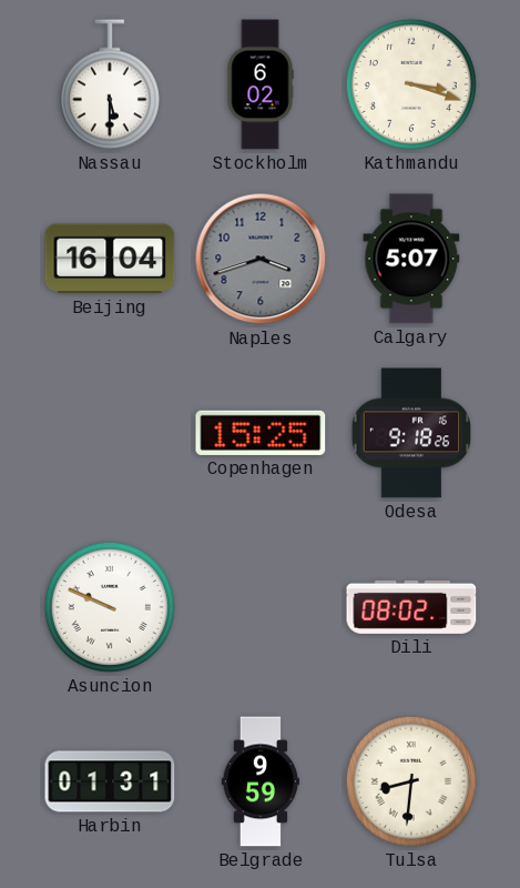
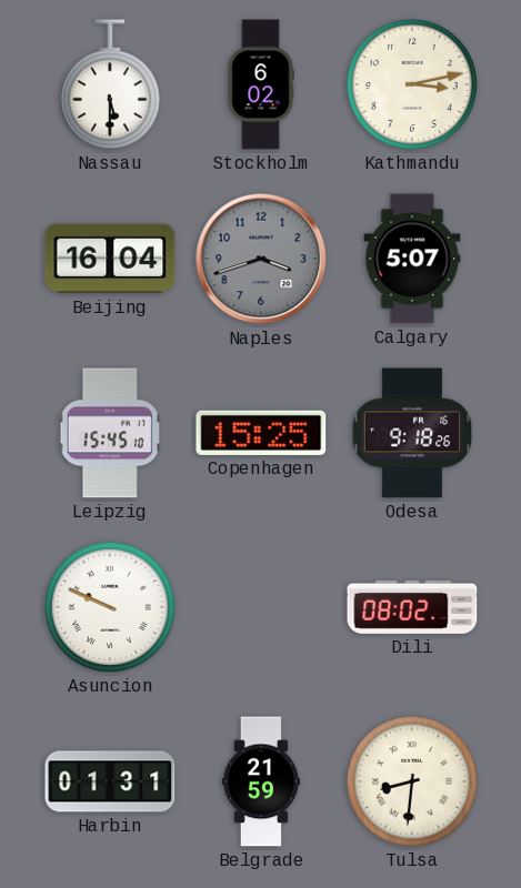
Kathmandu: 3:18 -> 3:13
Leipzig: none -> 15:45
Belgrade: 9:59 -> 21:59
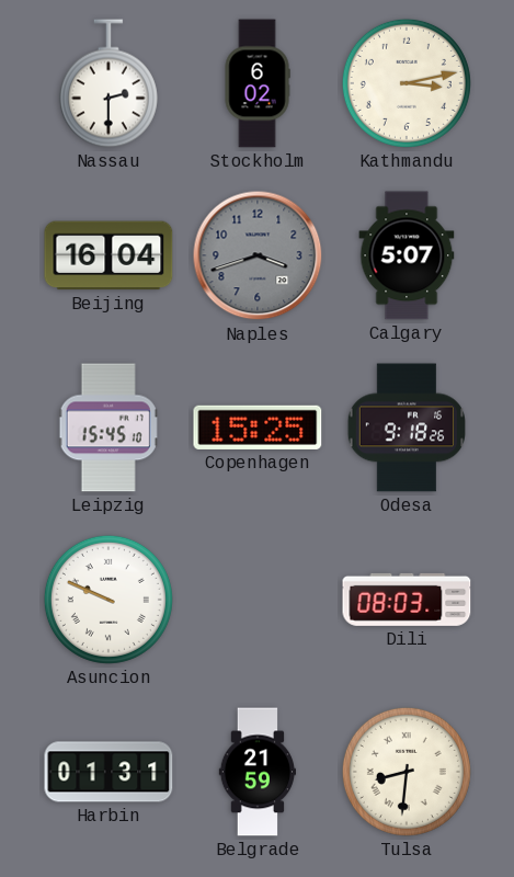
Nassau: 5:30 -> 2:30
Dili: 08:02 -> 08:03
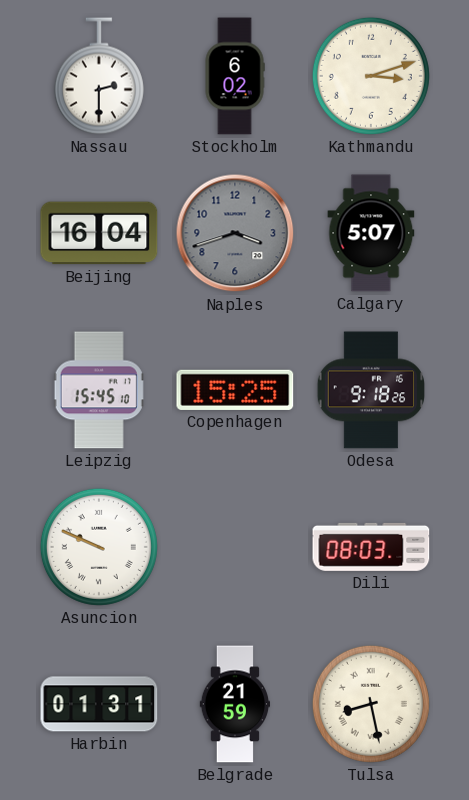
Kathmandu: 3:13 -> 3:12
Tulsa: 8:31 -> 8:28
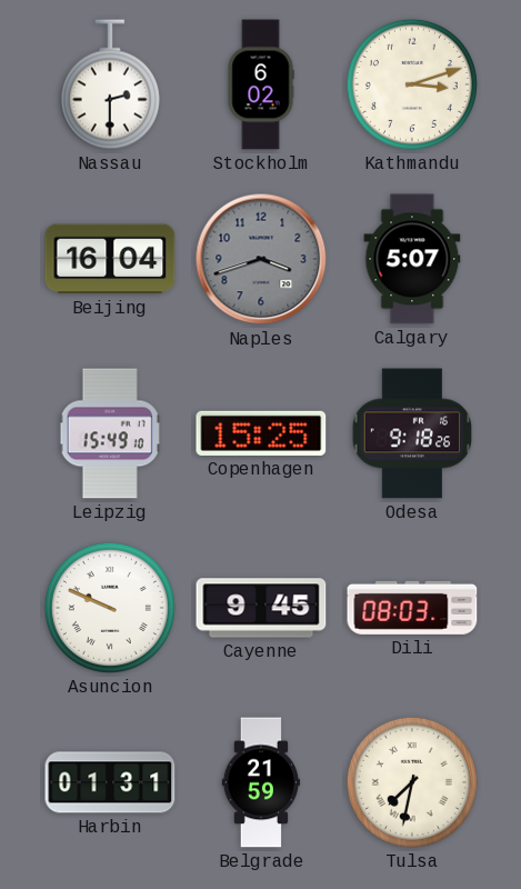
Leipzig: 15:45 -> 15:49
Cayenne: none -> 9:45
Tulsa: 8:28 -> 7:32
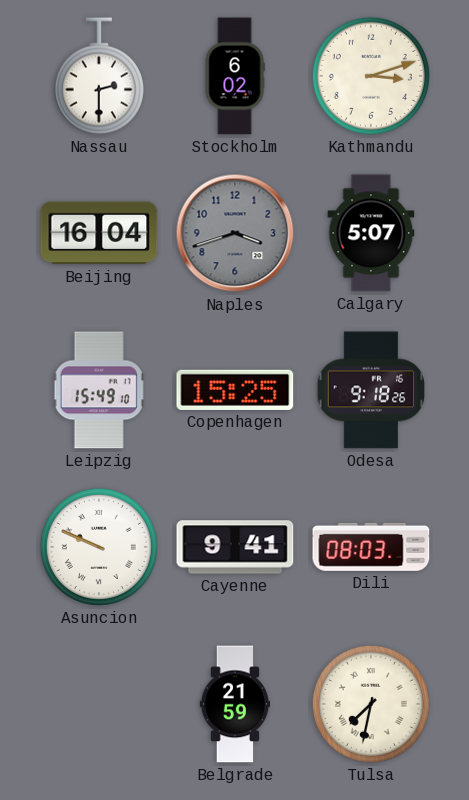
Cayenne: 9:45 -> 9:41
Harbin: 01:31 -> none
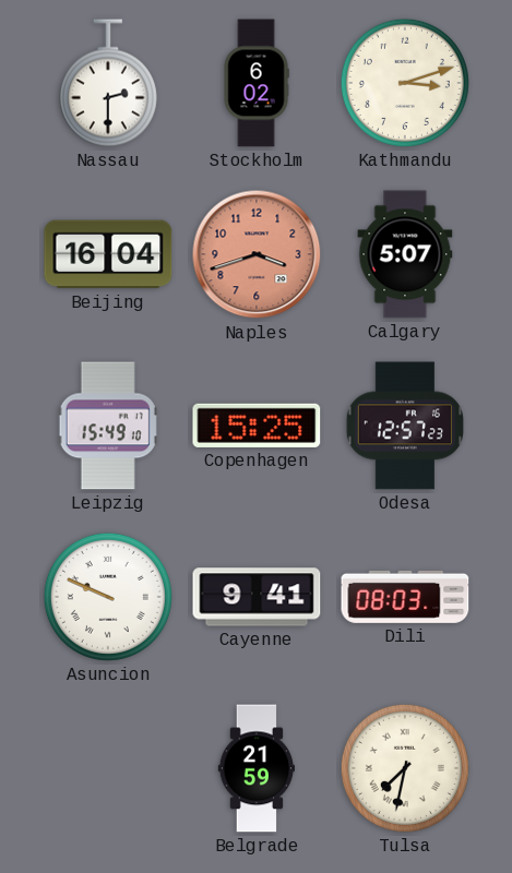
Naples dial: grey -> salmon
Odesa: 9:18 -> 12:57
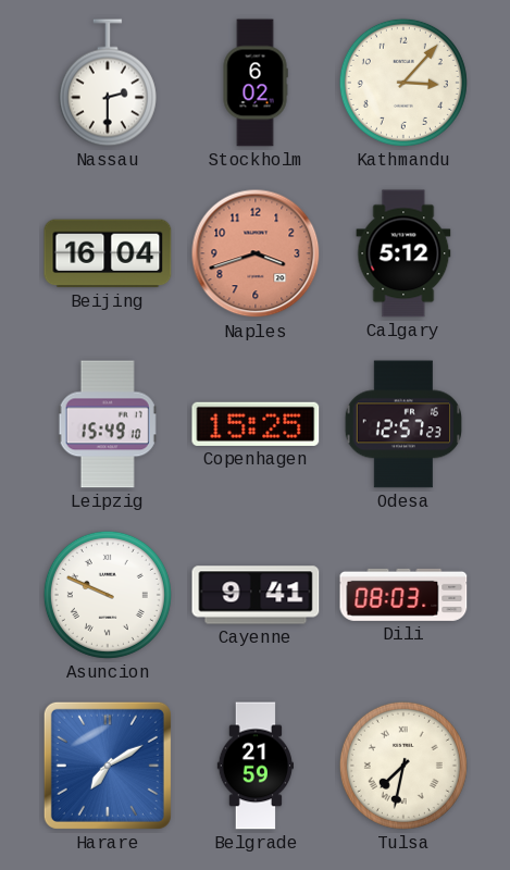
Kathmandu: 3:12 -> 3:07
Calgary: 5:07 -> 5:12
Harare: none -> 7:10
